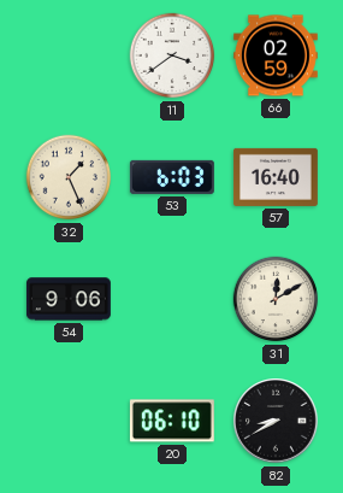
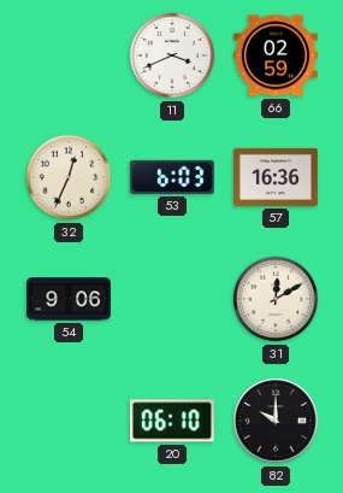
11: 3:39 -> 3:41
32: 1:26 -> 12:34
57: 16:40 -> 16:36
82: 8:40 -> 10:00
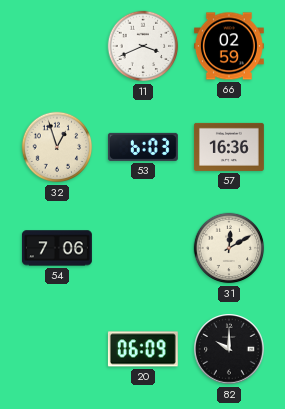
32: 12:34 -> 12:57
54: 9:06 -> 7:06
20: 06:10 -> 06:09
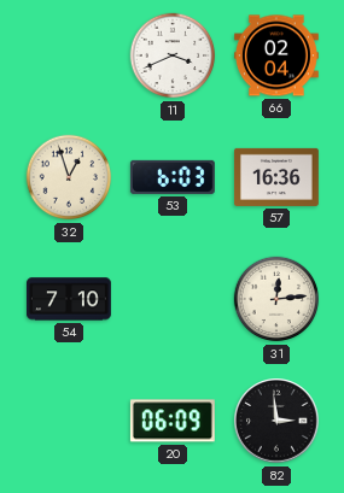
66: 02:59 -> 02:04
54: 7:06 -> 7:10
31: 12:10 -> 12:14
82: 10:00 -> 2:59
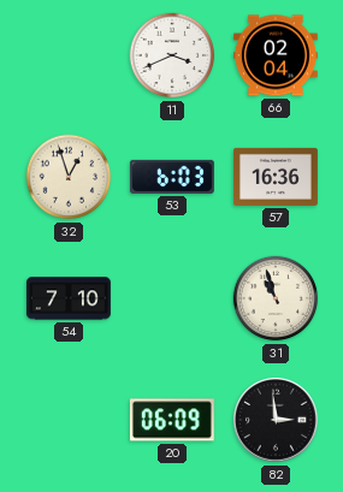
31: 12:14 -> 10:57
